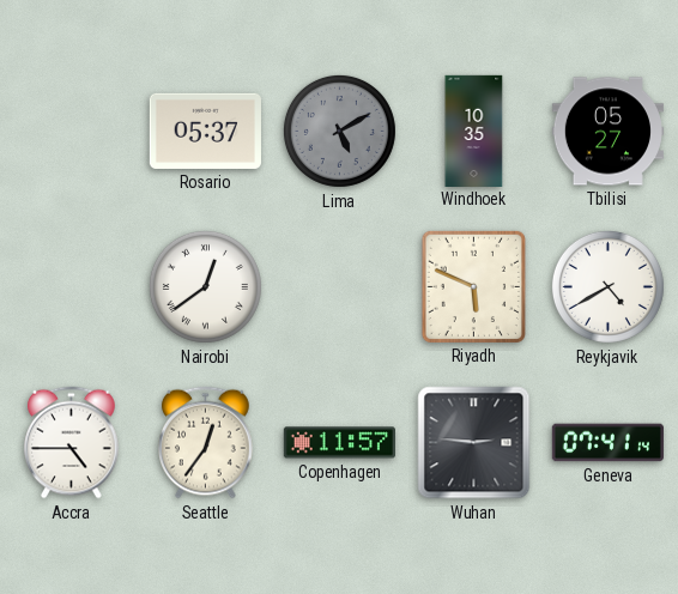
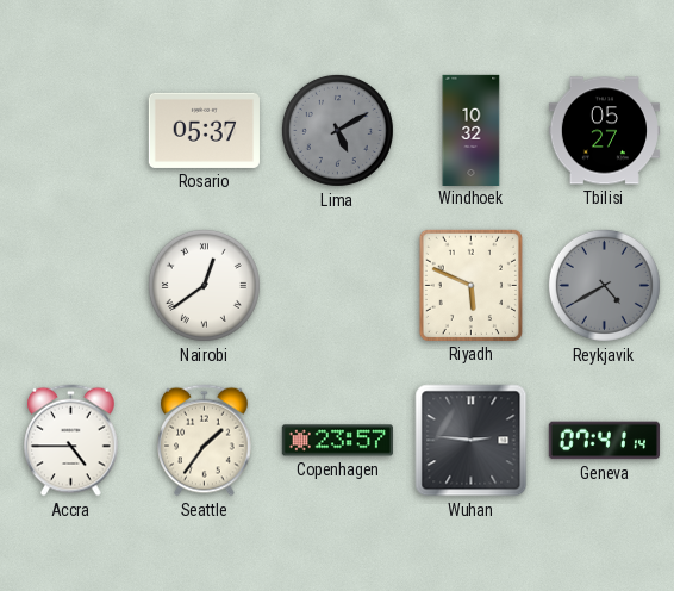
Windhoek: 10:35 -> 10:32
Reykjavik dial: white -> grey
Seattle: 12:36 -> 1:36
Copenhagen: 11:57 -> 23:57
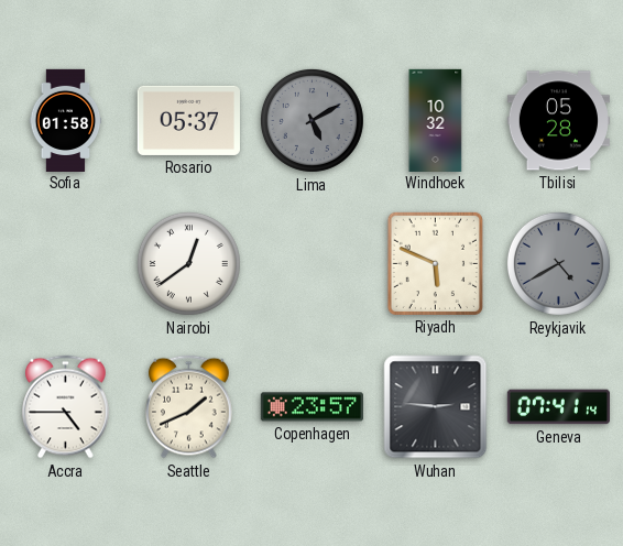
Sofia: none -> 01:58
Tbilisi: 05:27 -> 05:28
Seattle: 1:36 -> 1:41
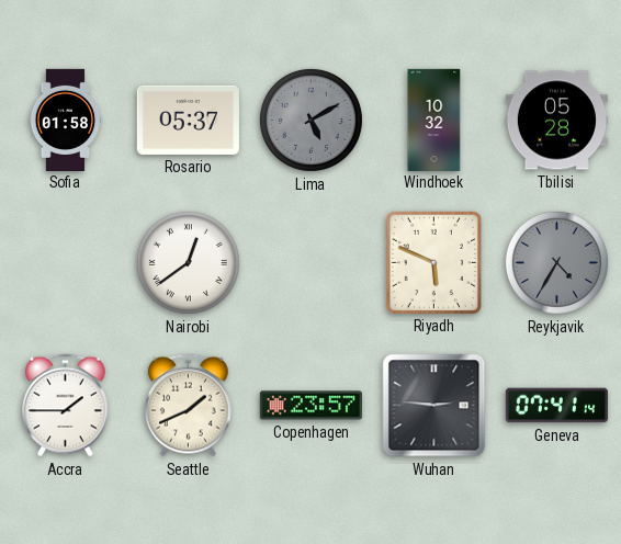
Reykjavik: 4:40 -> 4:35
Accra: 4:45 -> 1:45
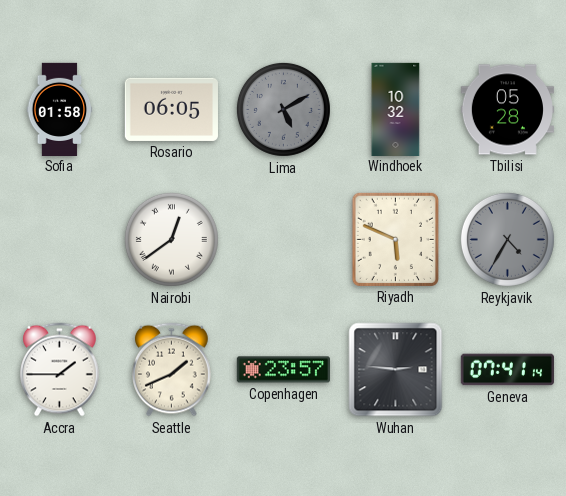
Rosario: 05:37 -> 06:05
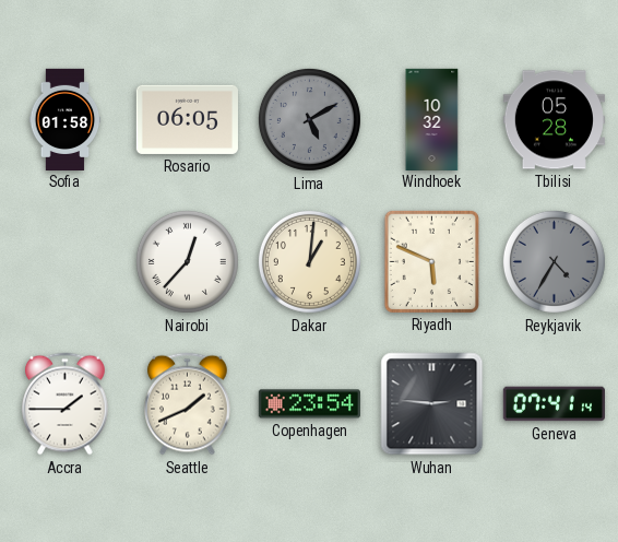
Nairobi: 12:39 -> 12:37
Dakar: none -> 1:01
Copenhagen: 23:57 -> 23:54
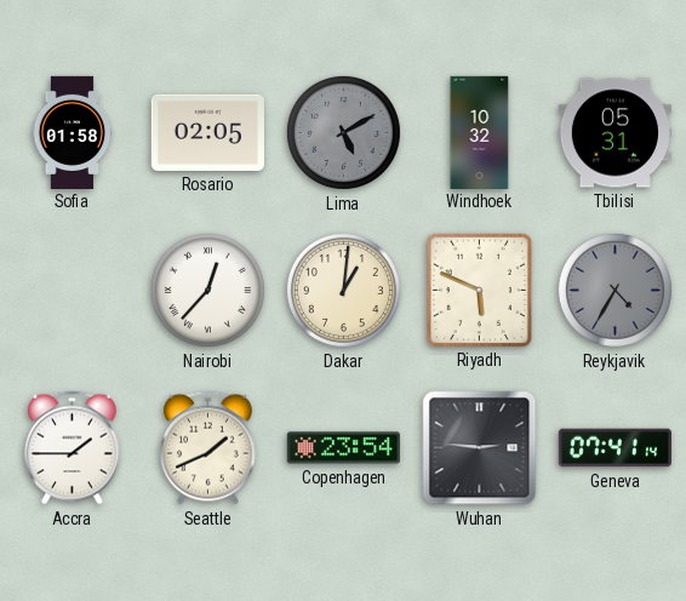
Rosario: 06:05 -> 02:05
Tbilisi: 05:28 -> 05:31
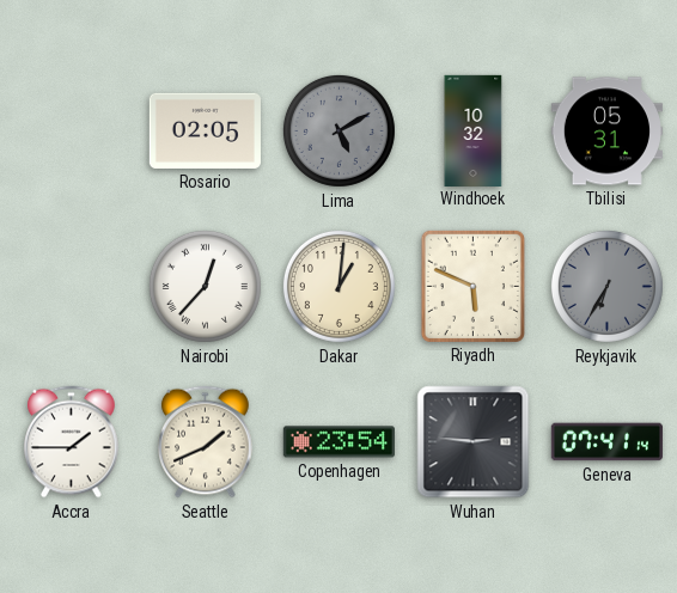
Sofia: 01:58 -> none
Reykjavik: 4:35 -> 6:35
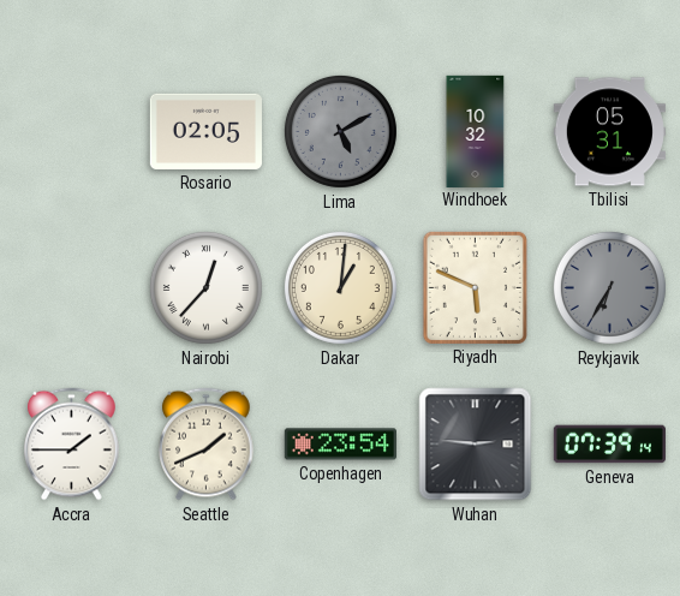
Geneva: 07:41 -> 07:39
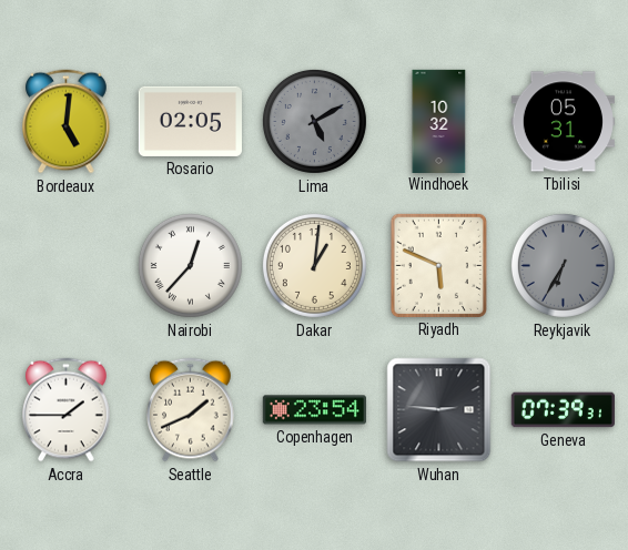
Bordeaux: none -> 5:01
Geneva: 07:39:14 -> 07:39:31
